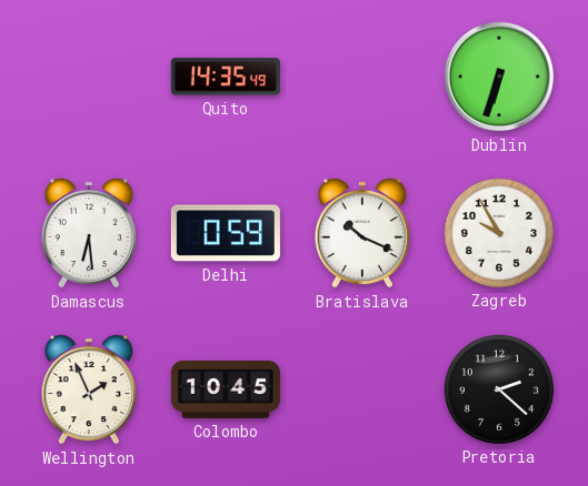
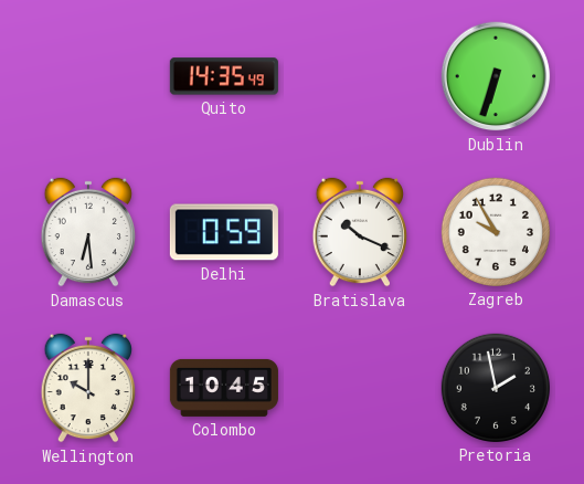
Wellington: 1:56 -> 10:00
Pretoria: 2:22 -> 1:58
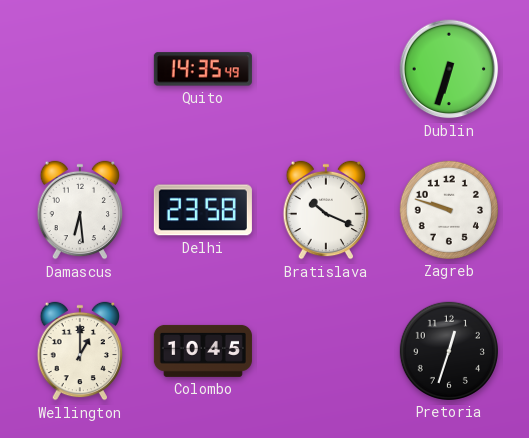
Delhi: 0:59 -> 23:58
Zagreb: 9:55 -> 9:48
Wellington: 10:00 -> 1:00
Pretoria: 1:58 -> 12:33
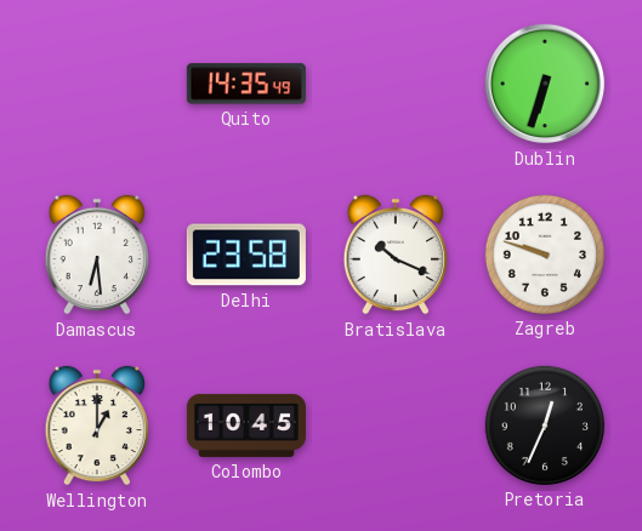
Pretoria: 12:33 -> 12:34
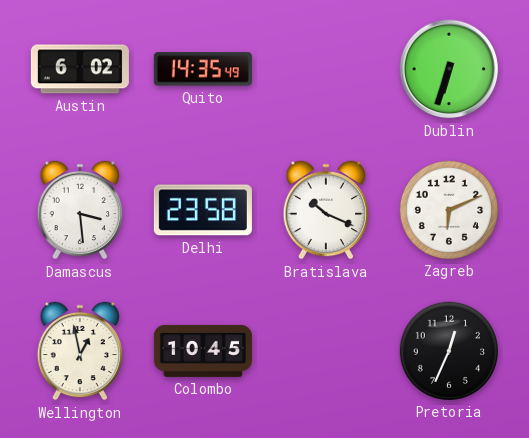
Austin: none -> 6:02
Damascus: 6:29 -> 3:29
Zagreb: 9:48 -> 6:11
Wellington: 1:00 -> 12:58
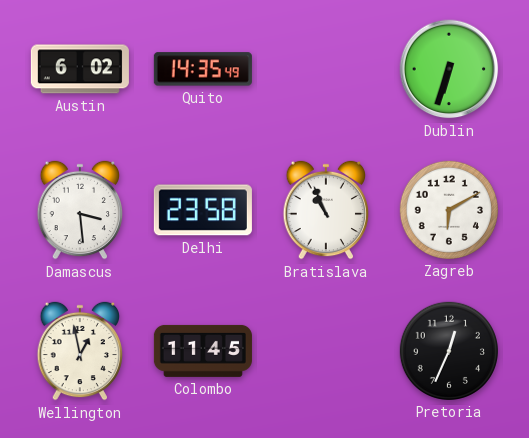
Bratislava: 10:19 -> 10:56
Zagreb: 6:11 -> 6:10
Colombo: 10:45 -> 11:45
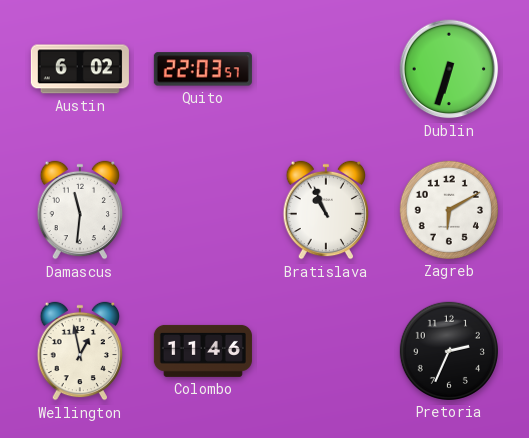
Quito: 14:35 -> 22:03
Damascus: 3:29 -> 11:31
Delhi: 23:58 -> none
Colombo: 11:45 -> 11:46
Pretoria: 12:34 -> 2:34
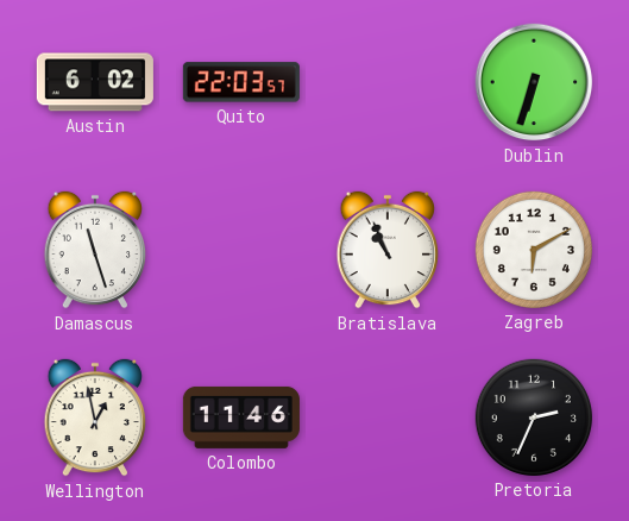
Damascus: 11:31 -> 11:27
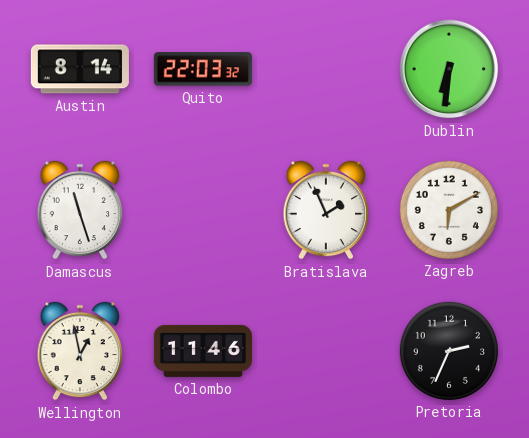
Austin: 6:02 -> 8:14
Quito: 22:03:57 -> 22:03:32
Dublin: 6:33 -> 6:31
Bratislava: 10:56 -> 1:56
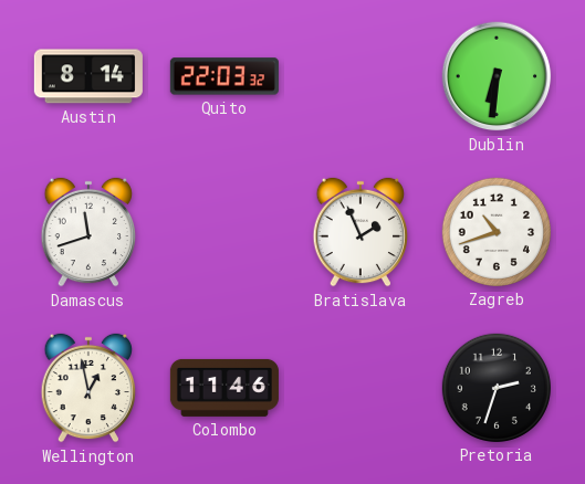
Damascus: 11:27 -> 11:42
Zagreb: 6:10 -> 10:42
Pretoria: 2:34 -> 2:33
